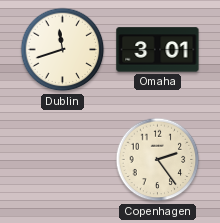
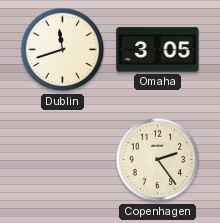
Omaha: 3:01 -> 3:05
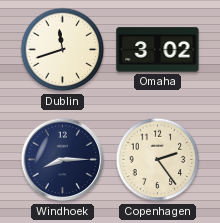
Omaha: 3:05 -> 3:02
Windhoek: none -> 8:15
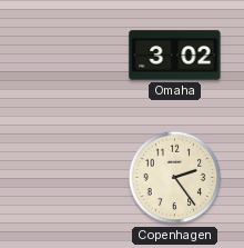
Dublin: 11:42 -> none
Windhoek: 8:15 -> none
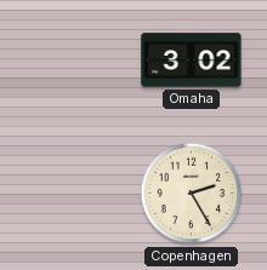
Copenhagen: 2:24 -> 2:25
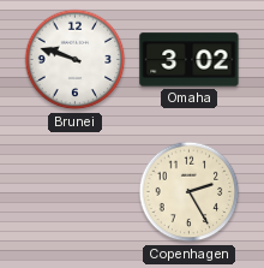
Brunei: none -> 9:48
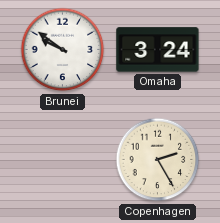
Brunei: 9:48 -> 9:51
Omaha: 3:02 -> 3:24
